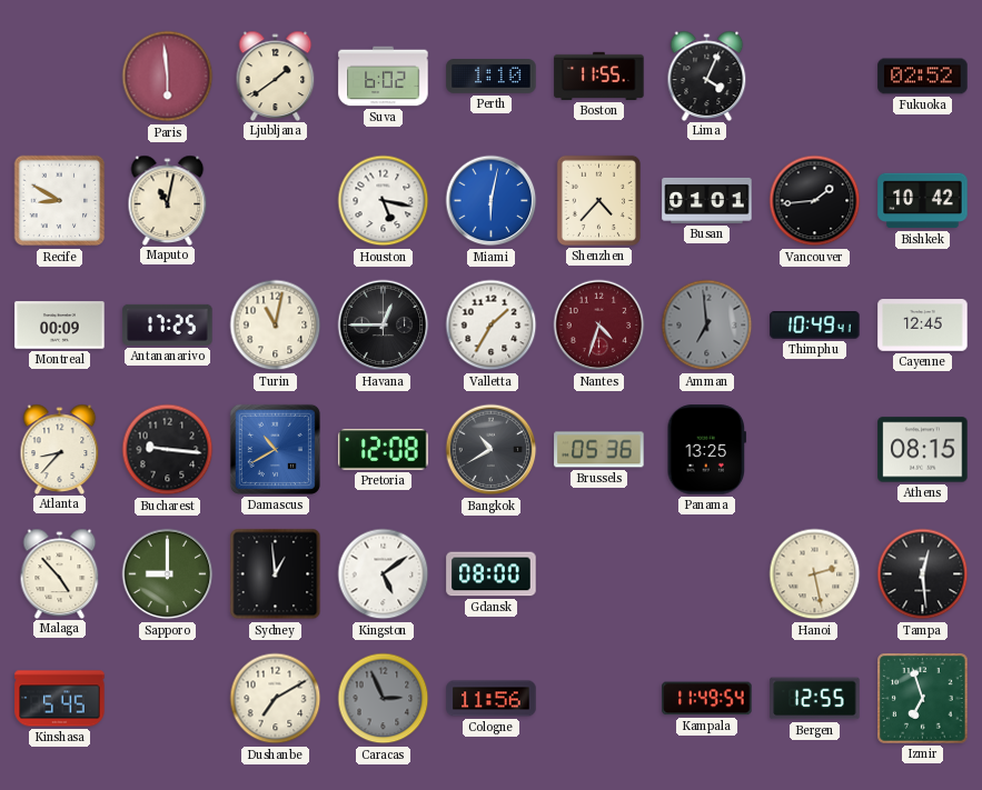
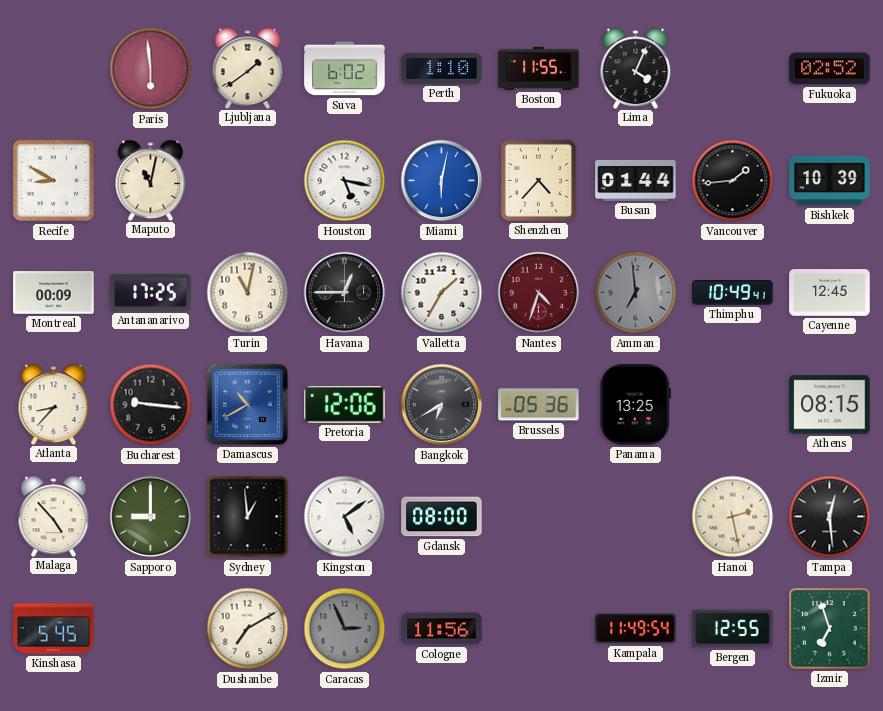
Busan: 01:01 -> 01:44
Bishkek: 10:42 -> 10:39
Pretoria: 12:08 -> 12:06
Bangkok: 10:40 -> 6:40
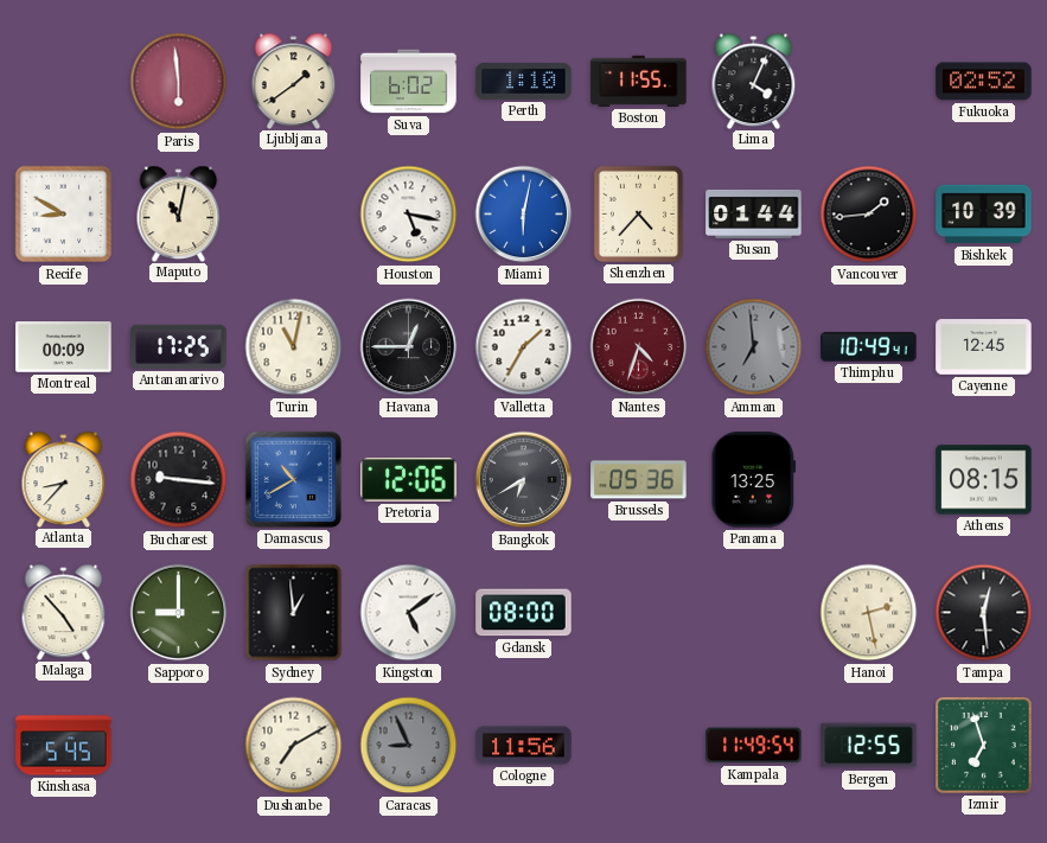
Caracas: 2:56 -> 8:56
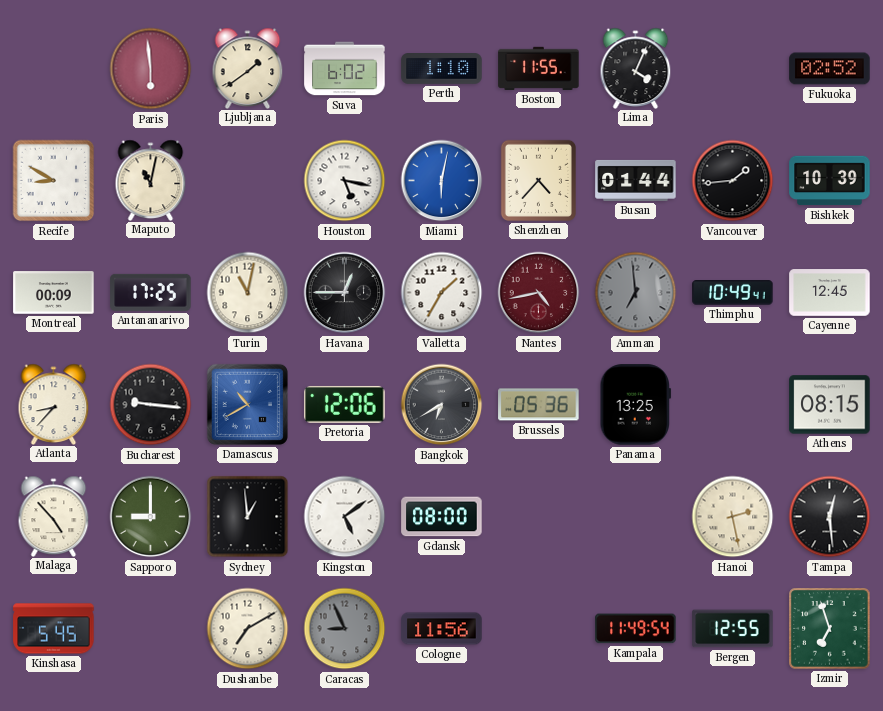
Nantes: 4:33 -> 4:43
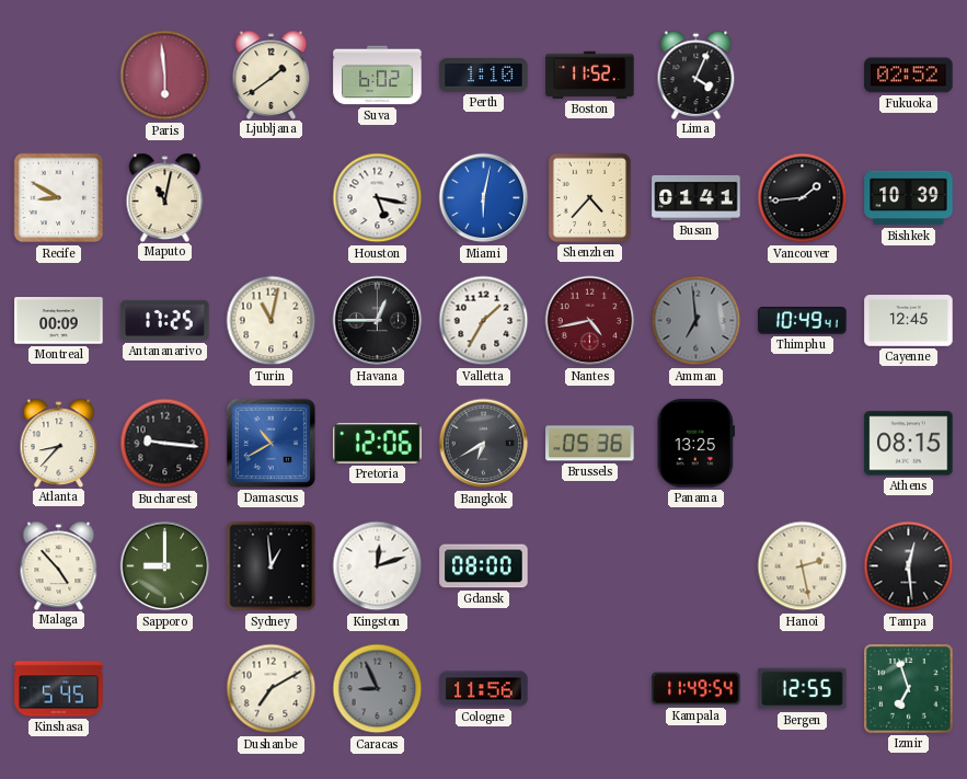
Boston: 11:55 -> 11:52
Busan: 01:44 -> 01:41
Kingston: 5:09 -> 12:12
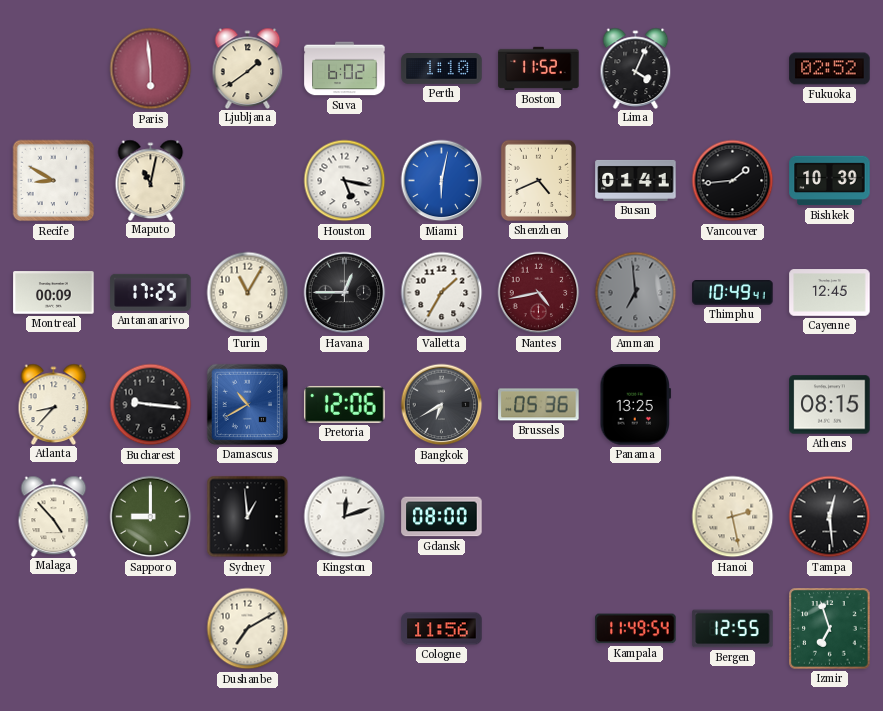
Shenzhen: 4:37 -> 4:41
Turin: 11:02 -> 11:05
Kinshasa: 5:45 -> none
Caracas: 8:56 -> none
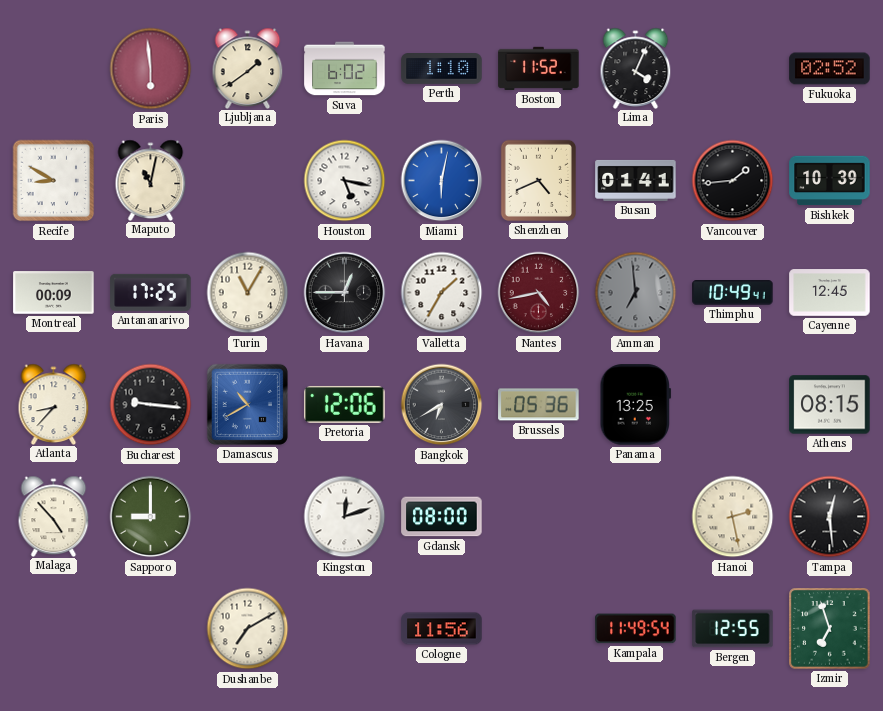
Sydney: 12:59 -> none
